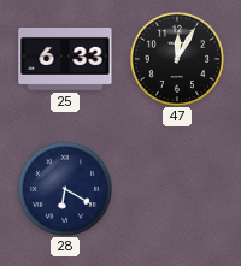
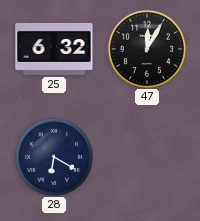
25: 6:33 -> 6:32
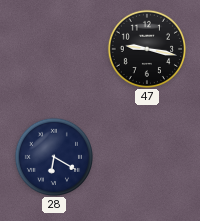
25: 6:32 -> none
47: 12:05 -> 9:17
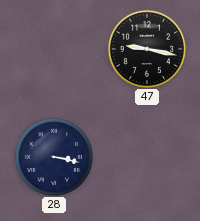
28: 6:20 -> 3:17
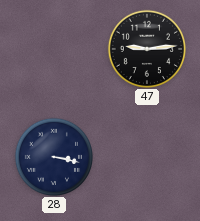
47: 9:17 -> 9:14
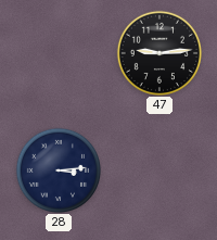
28: 3:17 -> 3:14
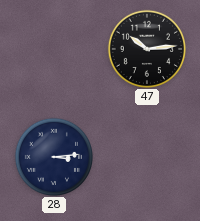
47: 9:14 -> 10:14
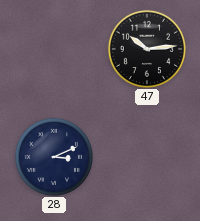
28: 3:14 -> 3:11
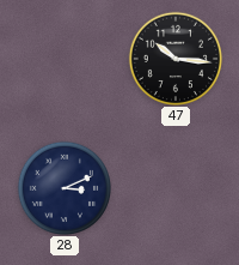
47: 10:14 -> 10:16
